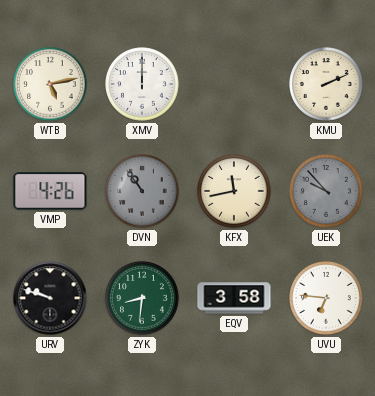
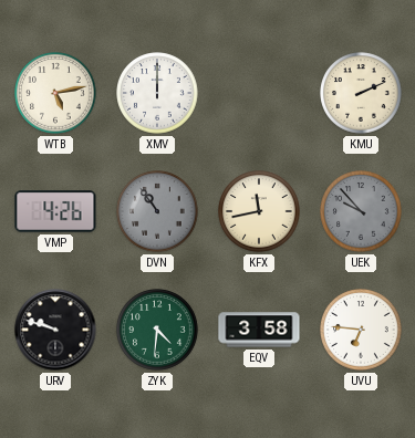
ZYK: 8:31 -> 4:31
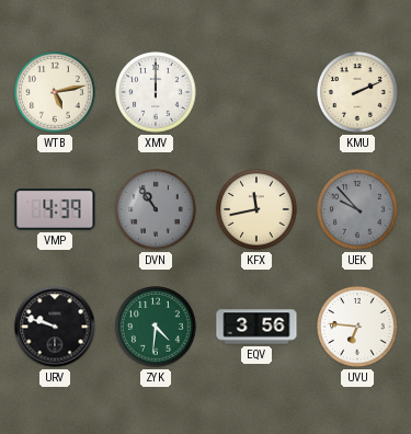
VMP: 4:26 -> 4:39
EQV: 3:58 -> 3:56
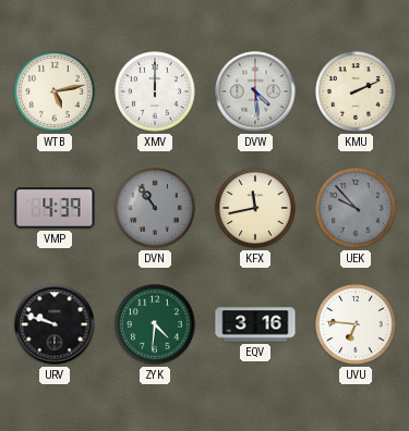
DVW: none -> 4:29
EQV: 3:56 -> 3:16
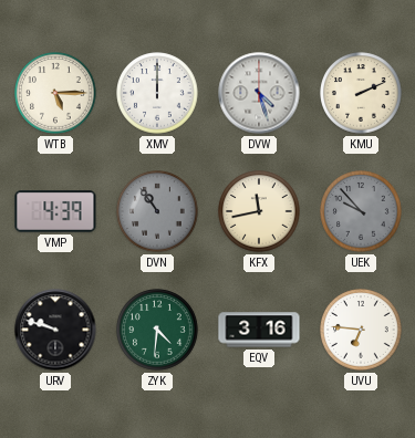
WTB: 5:13 -> 5:15
DVW: 4:29 -> 4:27
